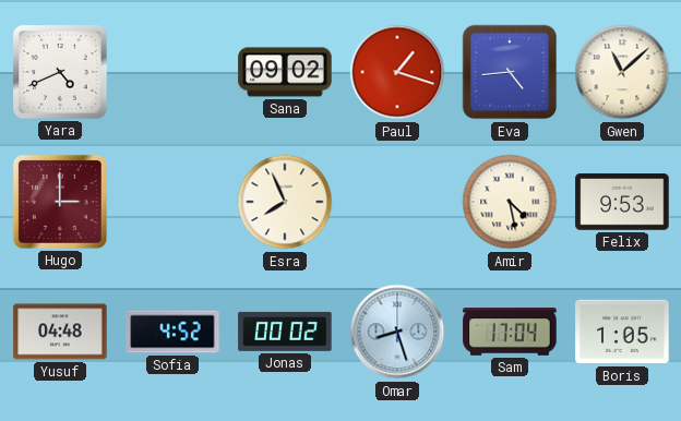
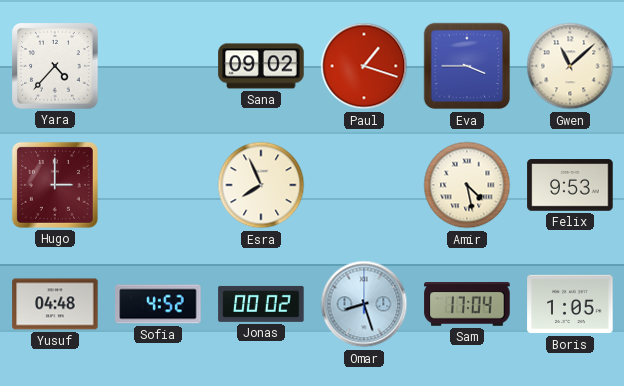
Yara: 4:41 -> 4:37
Eva: 4:44 -> 3:45
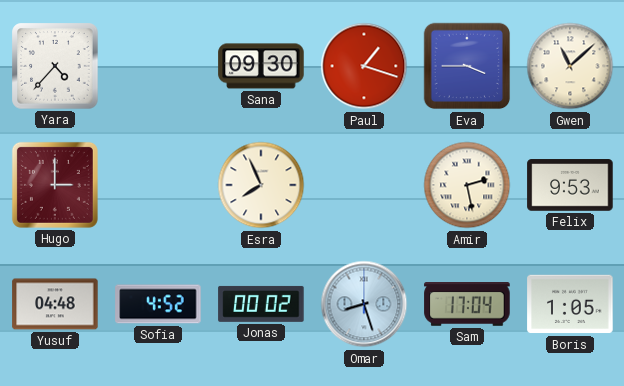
Sana: 09:02 -> 09:30
Amir: 4:28 -> 2:28
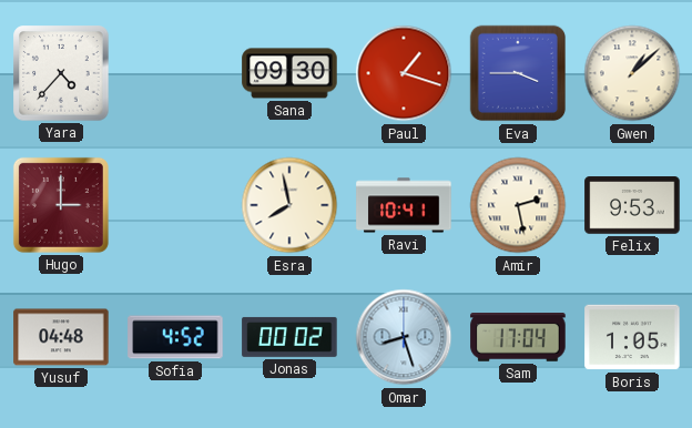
Gwen: 11:08 -> 1:08
Esra: 7:56 -> 7:58
Ravi: none -> 10:41
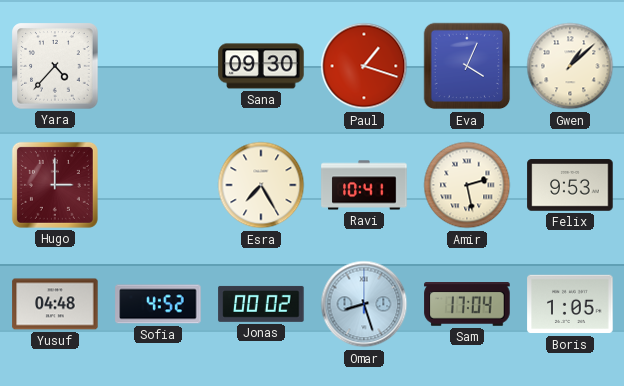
Eva: 3:45 -> 4:04
Esra: 7:58 -> 7:25
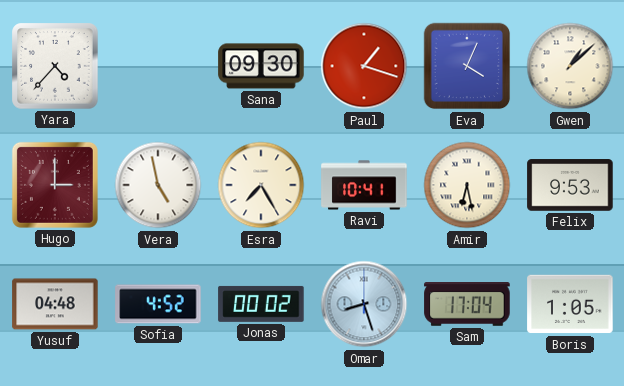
Vera: none -> 4:58
Amir: 2:28 -> 6:28
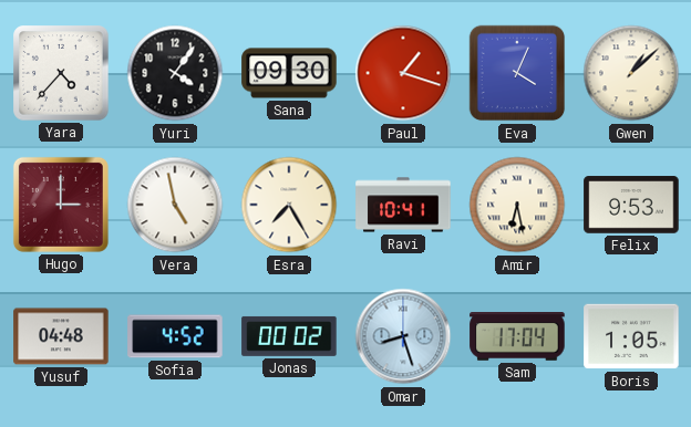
Yuri: none -> 4:06
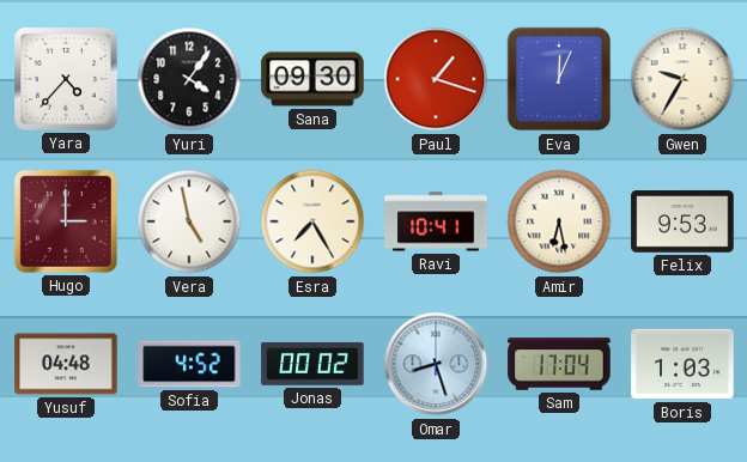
Eva: 4:04 -> 12:04
Gwen: 1:08 -> 9:35
Boris: 1:05 -> 1:03
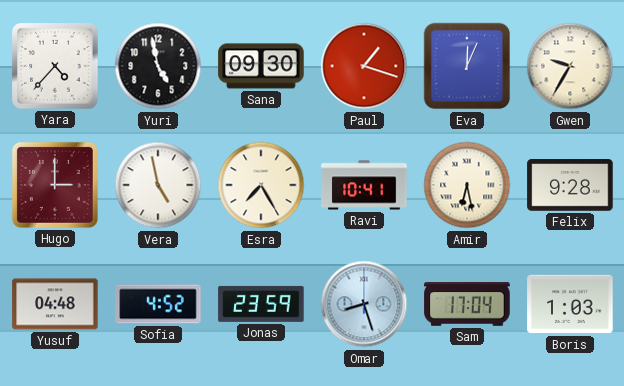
Yuri: 4:06 -> 4:58
Felix: 9:53 -> 9:28
Jonas: 00:02 -> 23:59
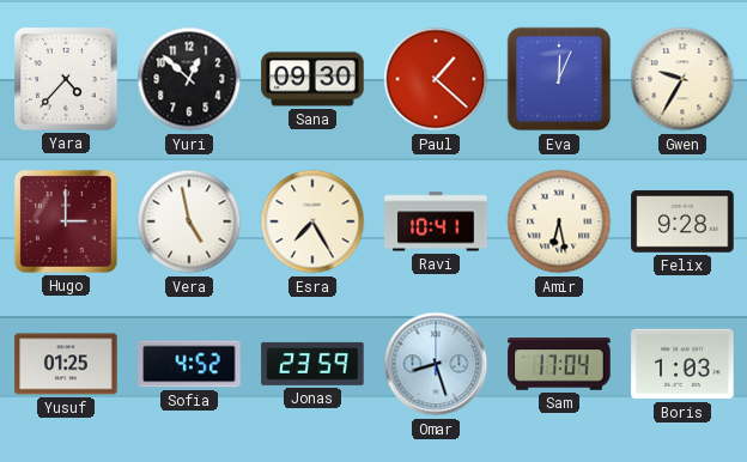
Yuri: 4:58 -> 12:52
Paul: 1:18 -> 1:22
Yusuf: 04:48 -> 01:25
